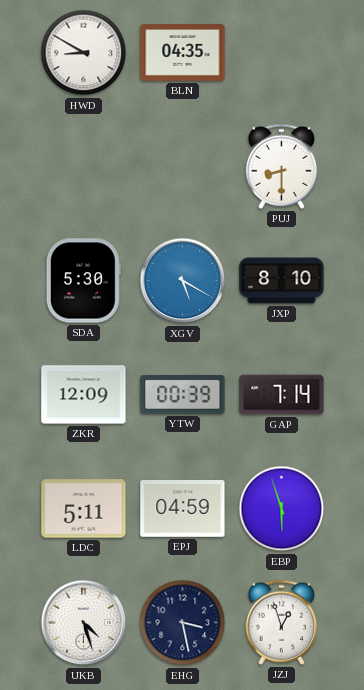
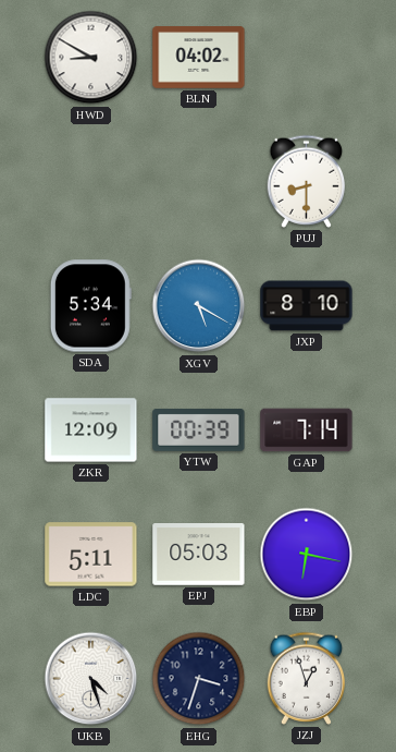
BLN: 04:35 -> 04:02
SDA: 5:30 -> 5:34
EPJ: 04:59 -> 05:03
EBP: 5:57 -> 6:17
EHG: 3:28 -> 3:33
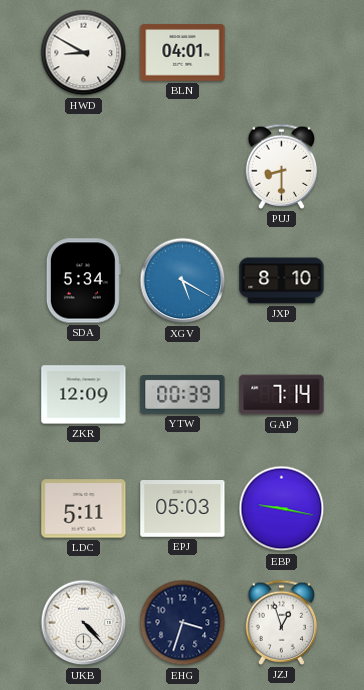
BLN: 04:02 -> 04:01
EBP: 6:17 -> 9:17
UKB: 4:27 -> 4:23
